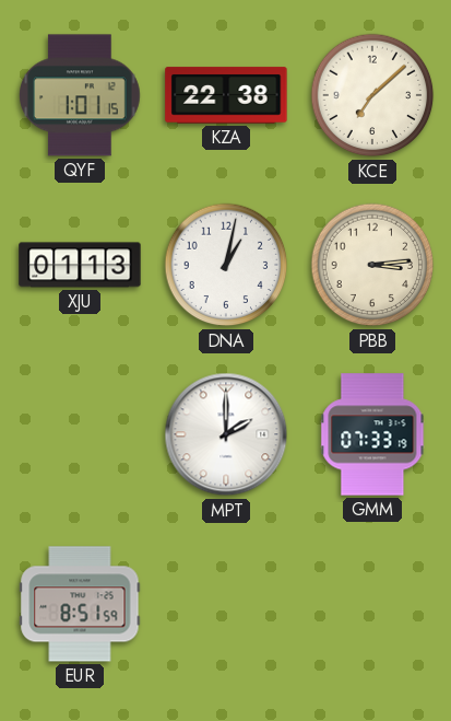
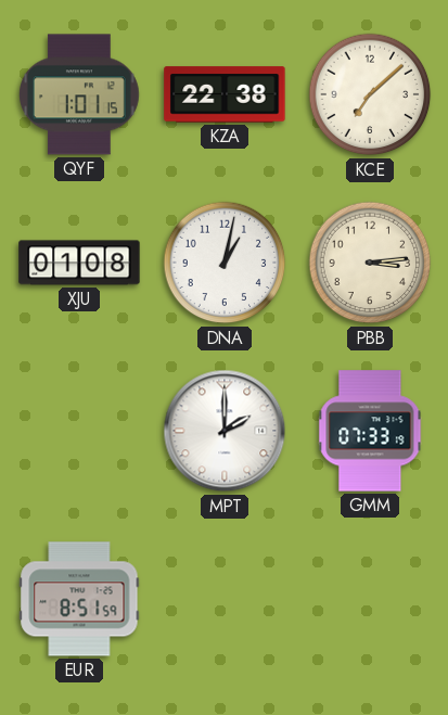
XJU: 01:13 -> 01:08
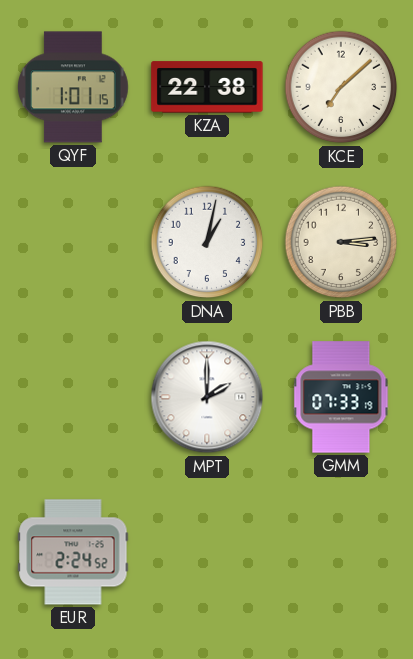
XJU: 01:08 -> none
EUR: 8:51 -> 2:24
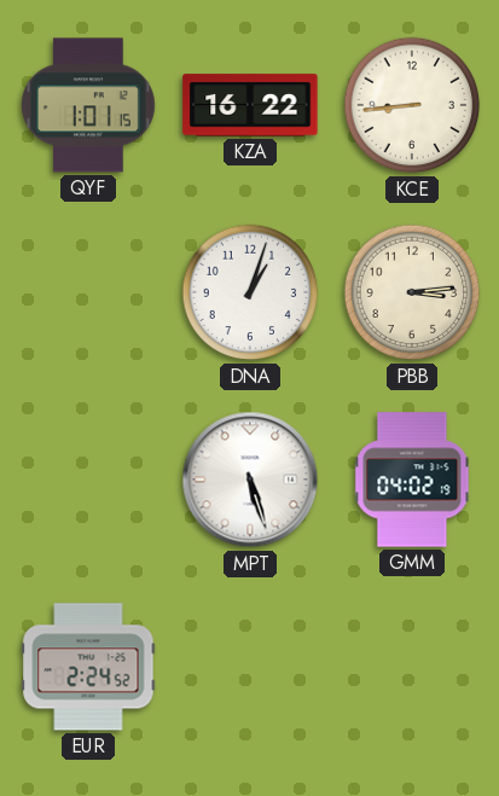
KZA: 22:38 -> 16:22
KCE: 7:08 -> 8:44
DNA: 1:02 -> 1:03
MPT: 2:00 -> 5:27
GMM: 07:33 -> 04:02
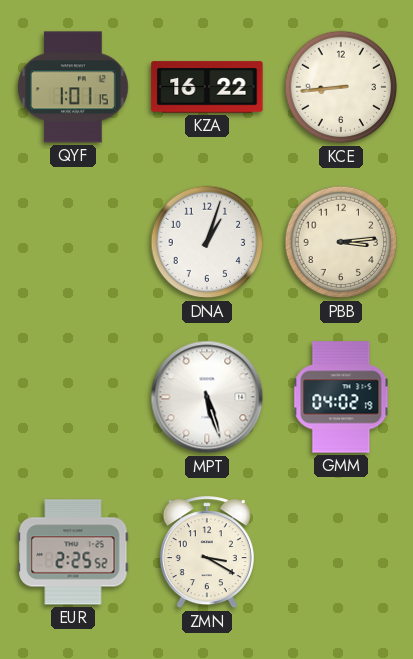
EUR: 2:24 -> 2:25
ZMN: none -> 3:20
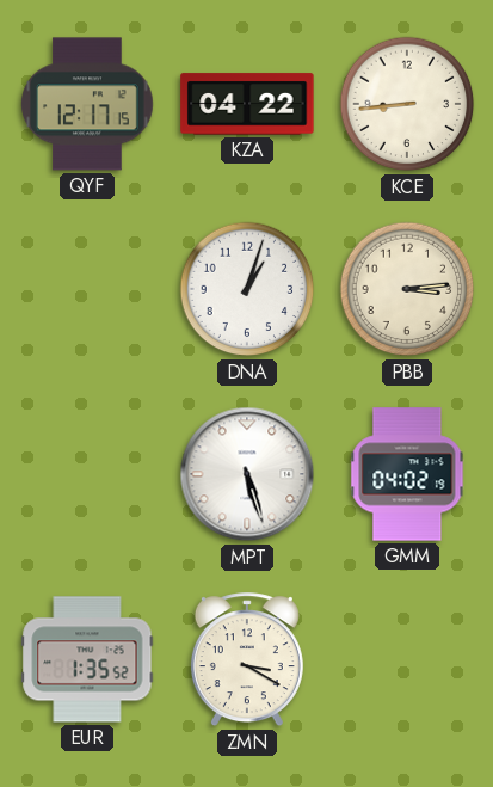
QYF: 1:01 -> 12:17
KZA: 16:22 -> 04:22
EUR: 2:25 -> 1:35
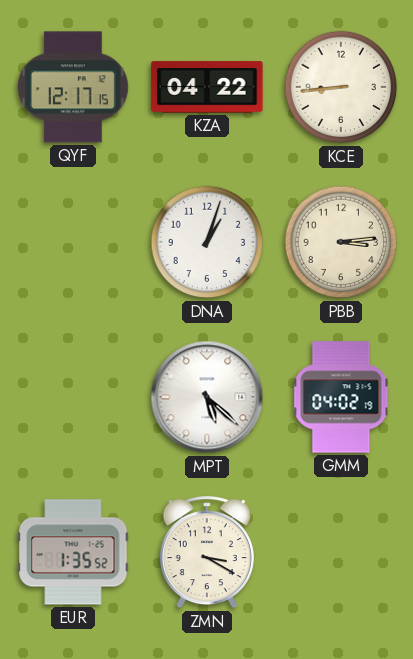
MPT: 5:27 -> 5:22
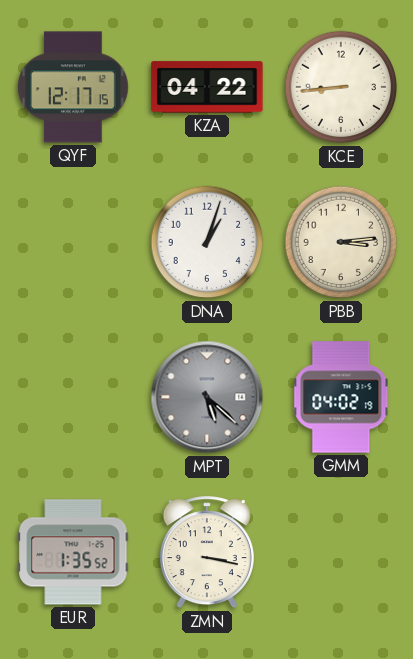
MPT dial: white -> grey
ZMN: 3:20 -> 3:17
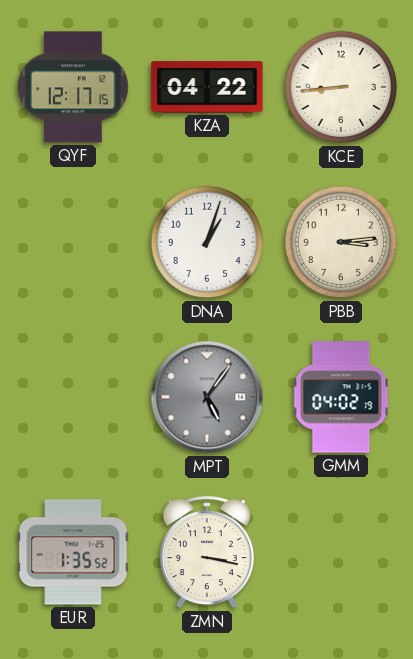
MPT: 5:22 -> 5:06
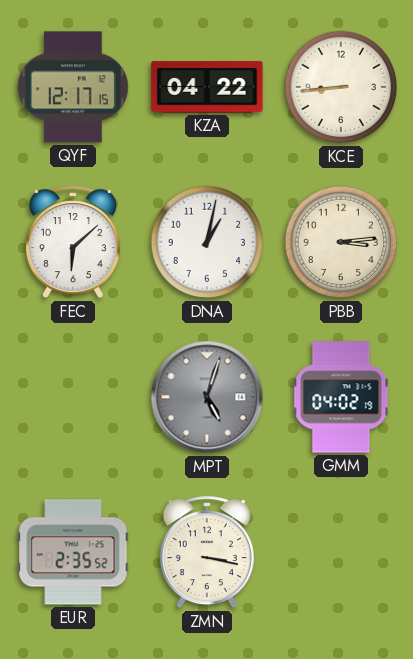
FEC: none -> 6:08
DNA: 1:03 -> 1:02
MPT: 5:06 -> 5:03
EUR: 1:35 -> 2:35
